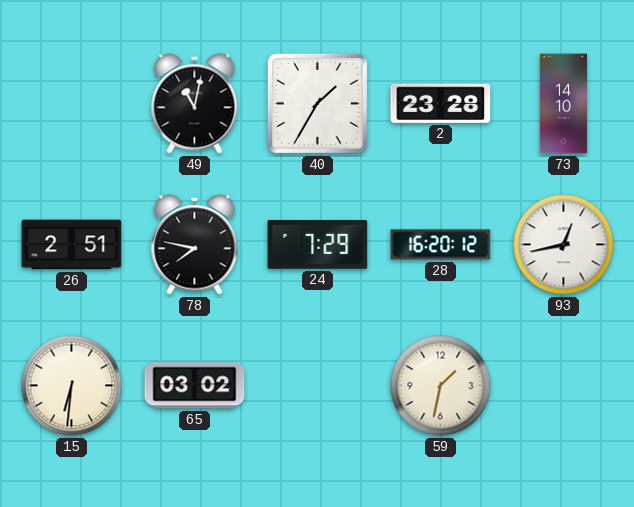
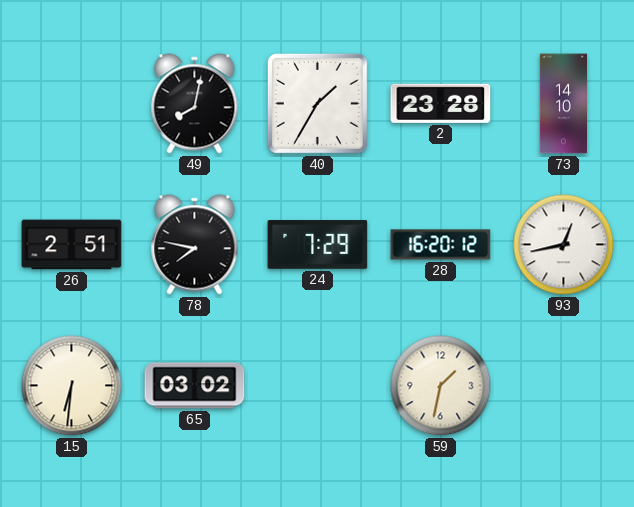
49: 11:02 -> 8:02
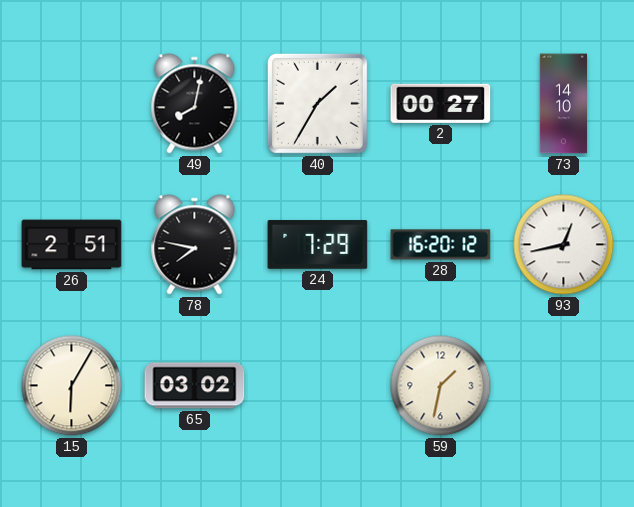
2: 23:28 -> 00:27
15: 6:31 -> 6:05
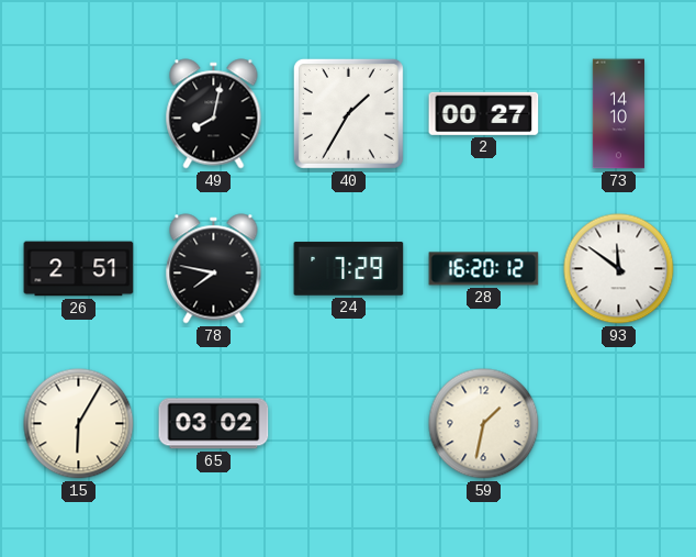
93: 12:43 -> 11:51
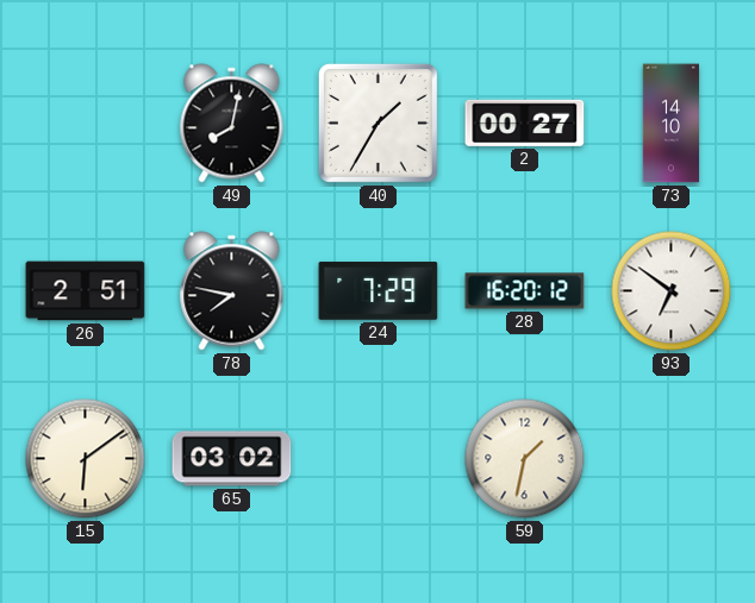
93: 11:51 -> 6:51
15: 6:05 -> 6:09
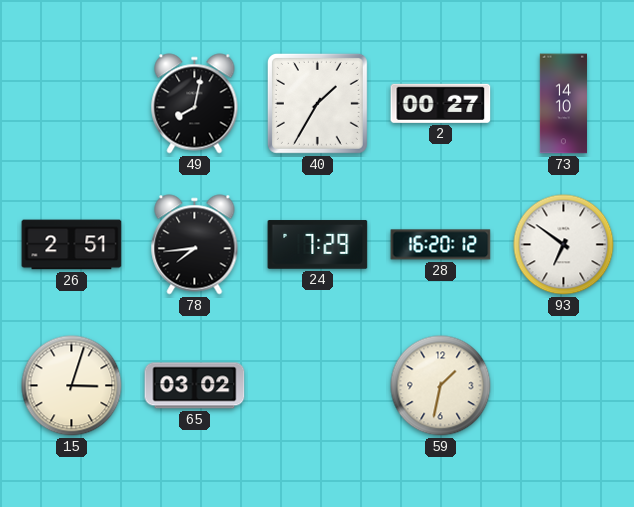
78: 7:47 -> 7:44
15: 6:09 -> 3:03
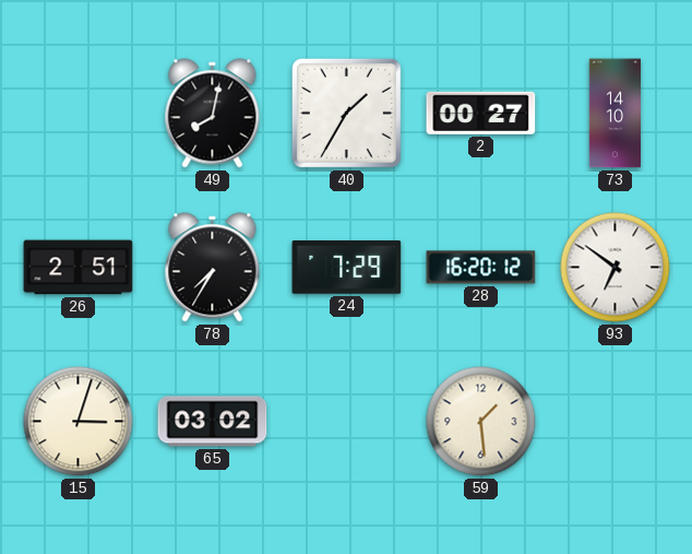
78: 7:44 -> 7:35
59: 1:32 -> 1:29
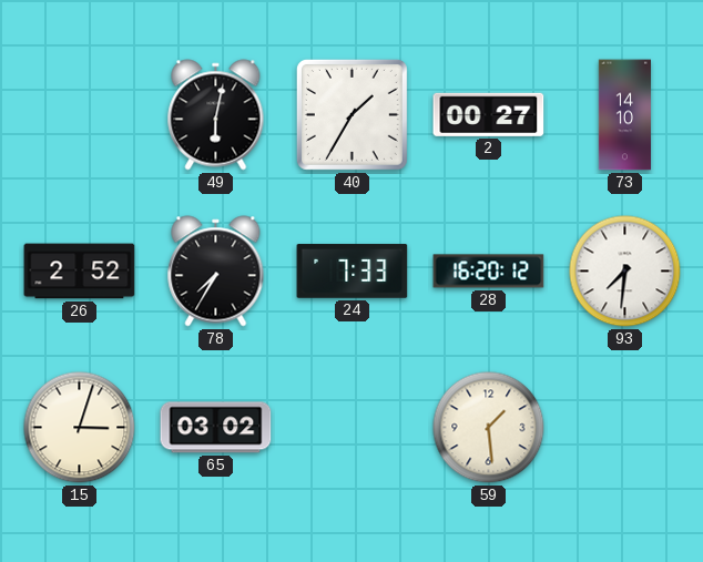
49: 8:02 -> 6:02
26: 2:51 -> 2:52
24: 7:29 -> 7:33
93: 6:51 -> 7:31
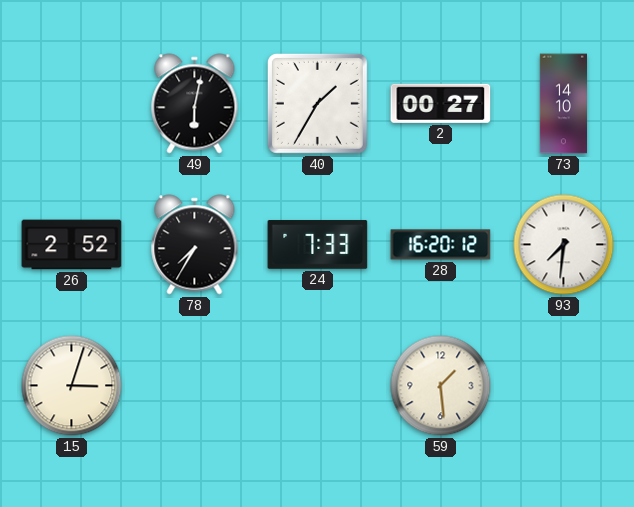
65: 03:02 -> none
